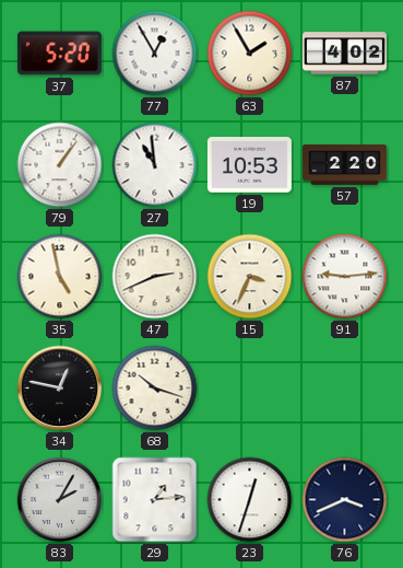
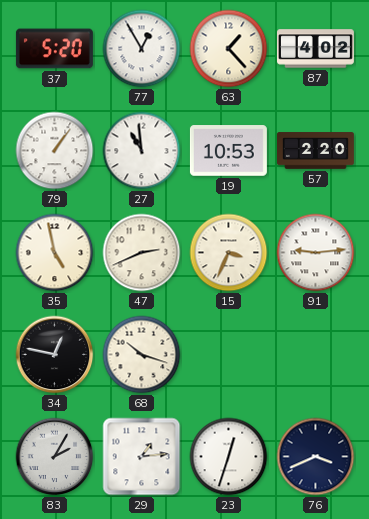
63: 1:55 -> 1:23
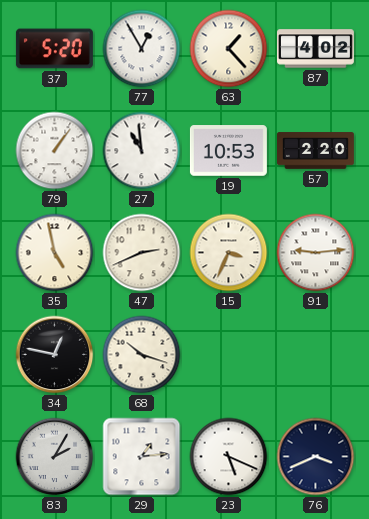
23: 12:33 -> 5:19
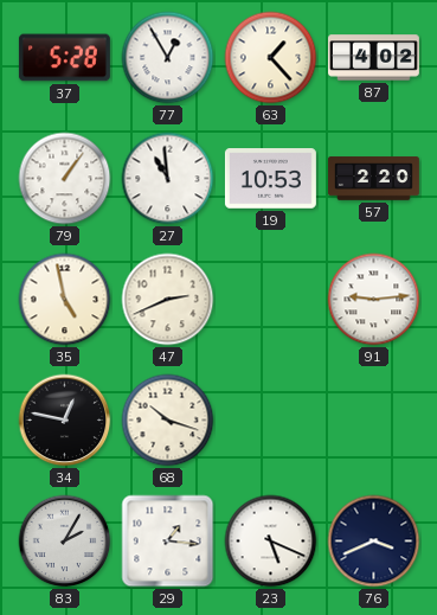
37: 5:20 -> 5:28
15: 3:34 -> none
29: 1:14 -> 1:16
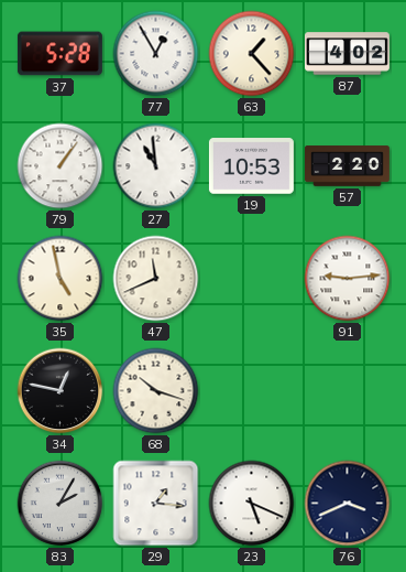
47: 2:41 -> 11:41
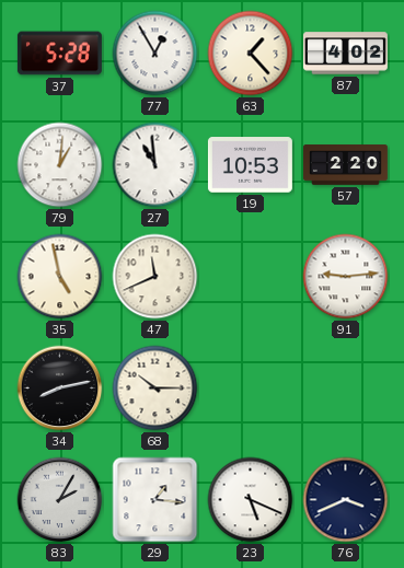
79: 1:06 -> 1:01
34: 12:47 -> 8:13
68: 10:18 -> 10:15
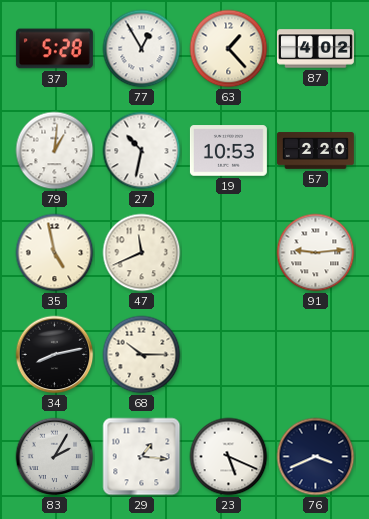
27: 10:59 -> 10:32
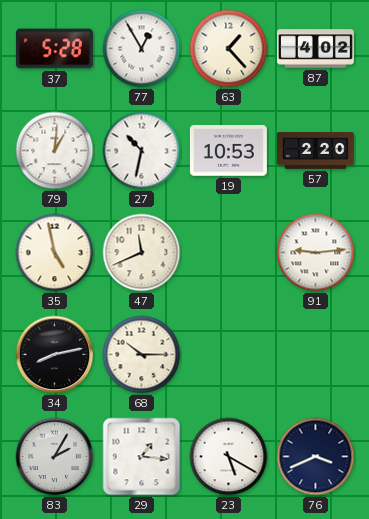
23: 5:19 -> 5:20
